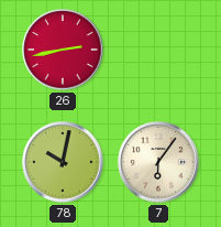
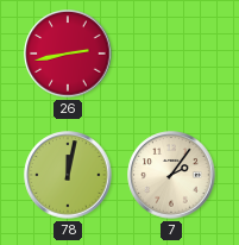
78: 10:02 -> 12:02
7: 6:06 -> 2:06
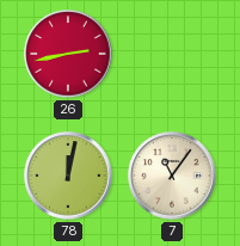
7: 2:06 -> 11:06
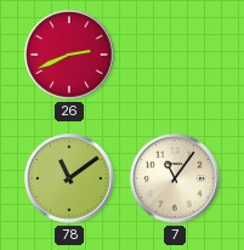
26: 2:43 -> 2:41
78: 12:02 -> 11:09
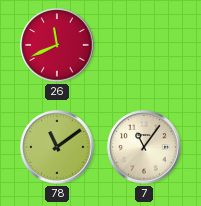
26: 2:41 -> 11:41
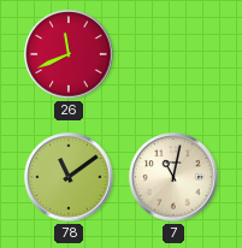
7: 11:06 -> 11:02
